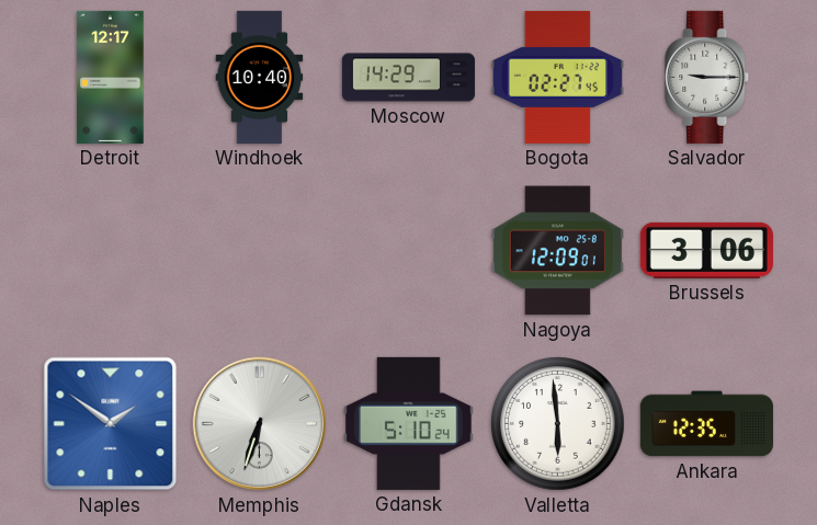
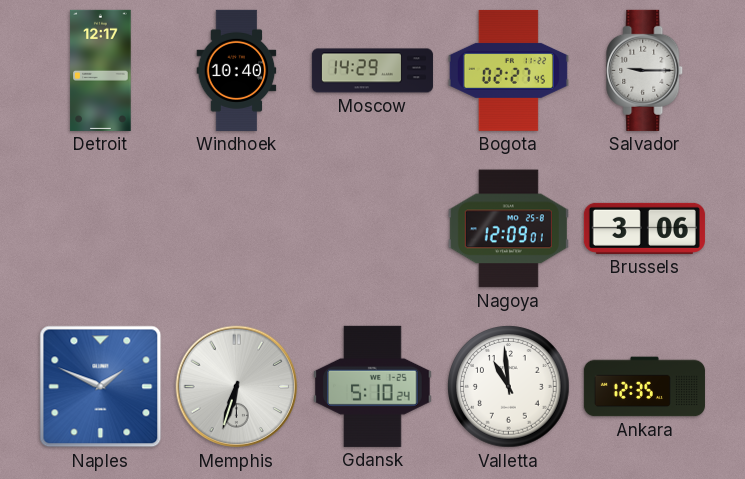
Naples: 1:51 -> 1:49
Valletta: 5:59 -> 10:59
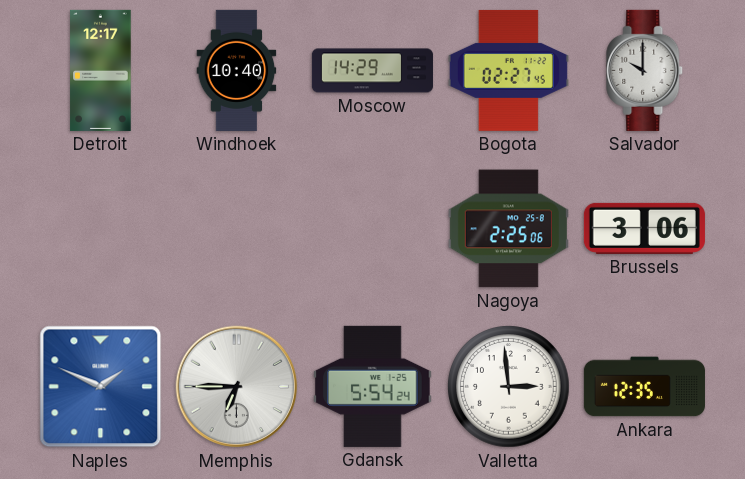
Salvador: 9:15 -> 10:00
Nagoya: 12:09 -> 2:25
Memphis: 6:33 -> 6:45
Gdansk: 5:10 -> 5:54
Valletta: 10:59 -> 2:59
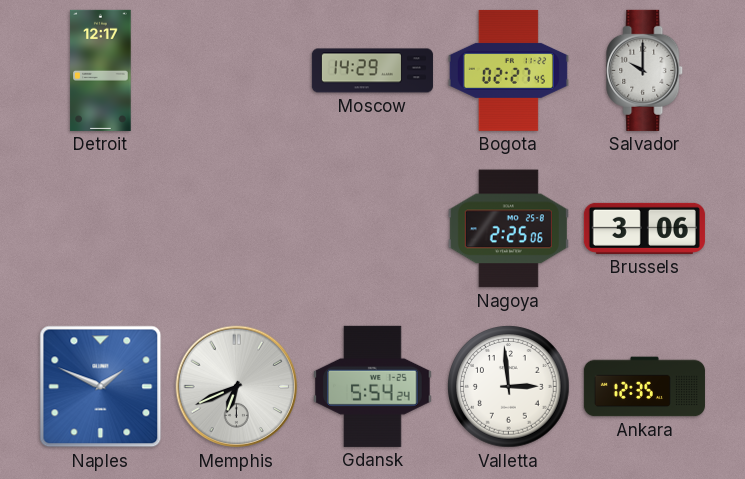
Windhoek: 10:40 -> none
Memphis: 6:45 -> 6:41
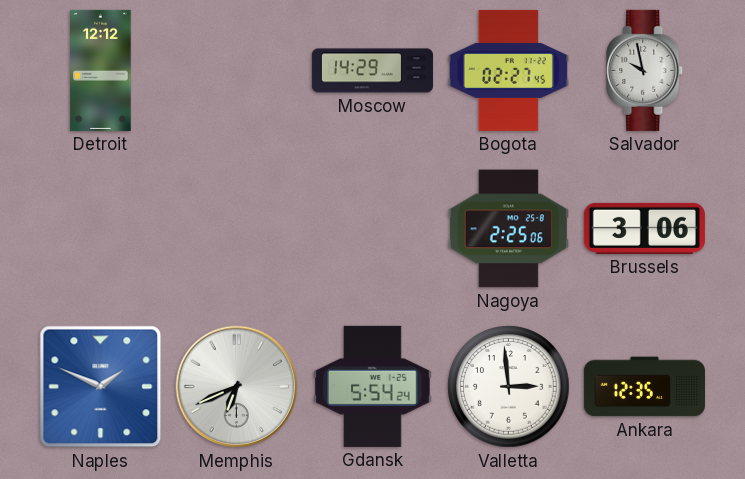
Detroit: 12:17 -> 12:12
Salvador: 10:00 -> 9:58
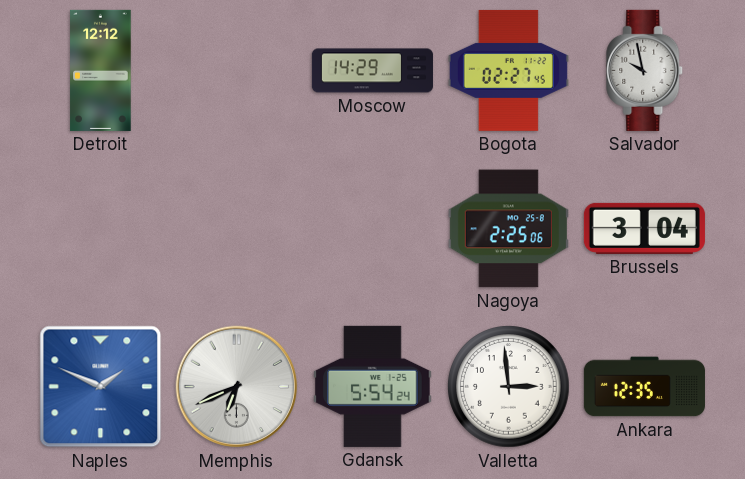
Brussels: 3:06 -> 3:04
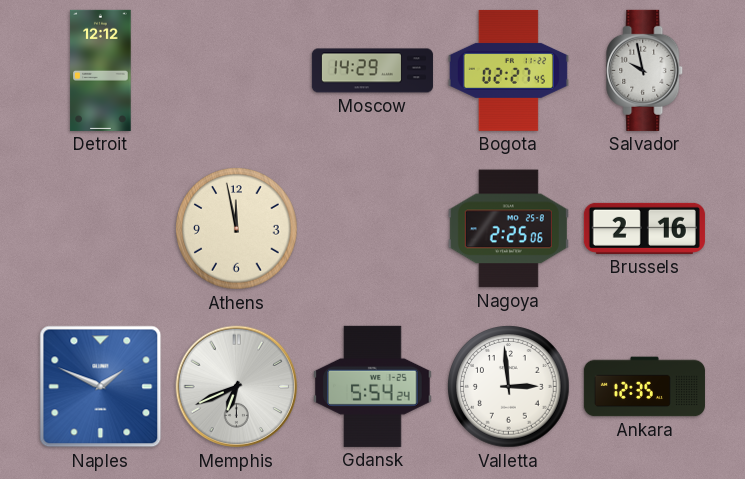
Athens: none -> 11:58
Brussels: 3:04 -> 2:16
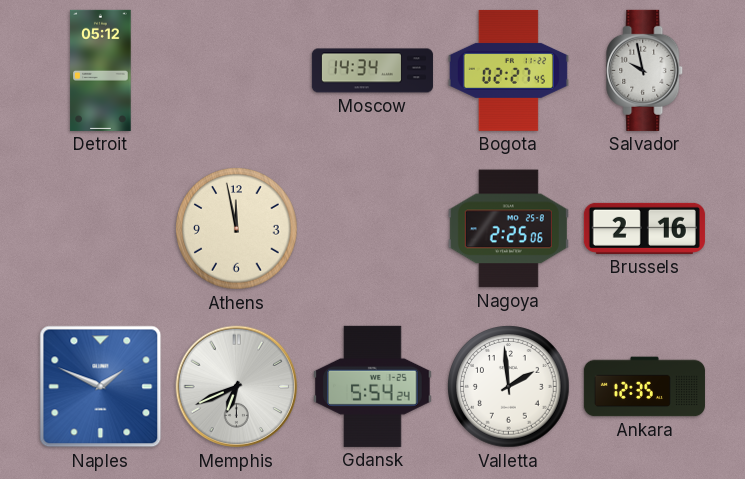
Detroit: 12:12 -> 05:12
Moscow: 14:29 -> 14:34
Valletta: 2:59 -> 1:59
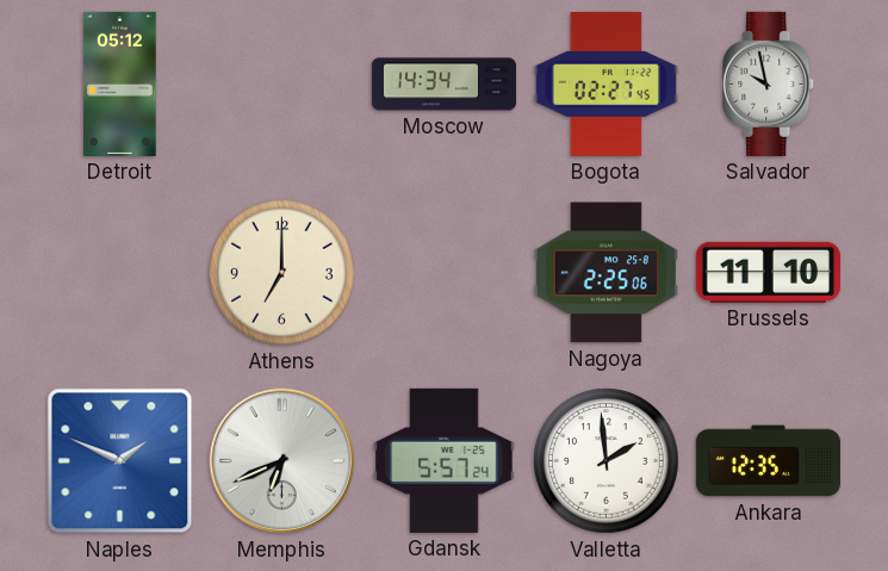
Athens: 11:58 -> 7:00
Brussels: 2:16 -> 11:10
Gdansk: 5:54 -> 5:57
